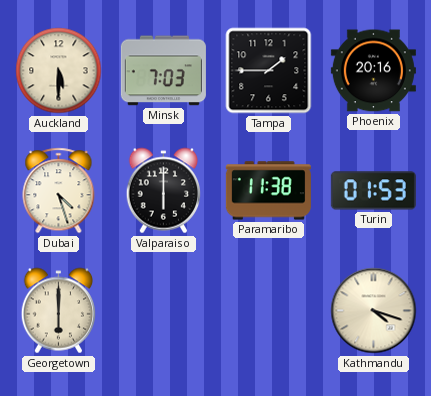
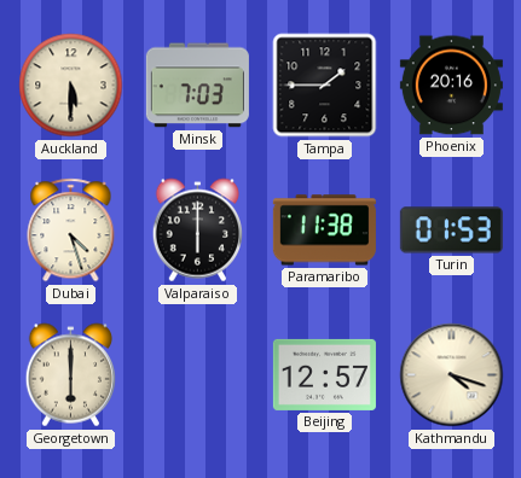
Beijing: none -> 12:57
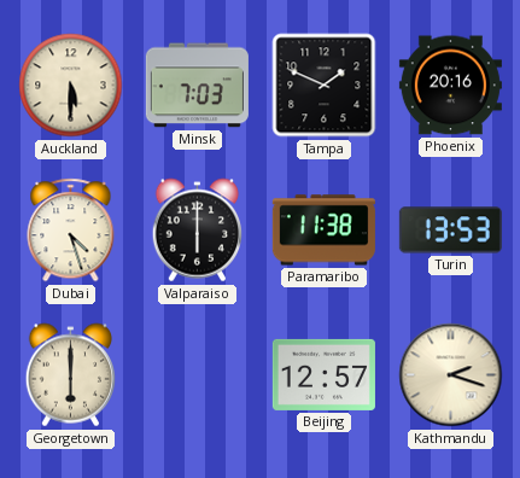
Tampa: 1:45 -> 1:49
Turin: 01:53 -> 13:53
Kathmandu: 4:18 -> 2:18
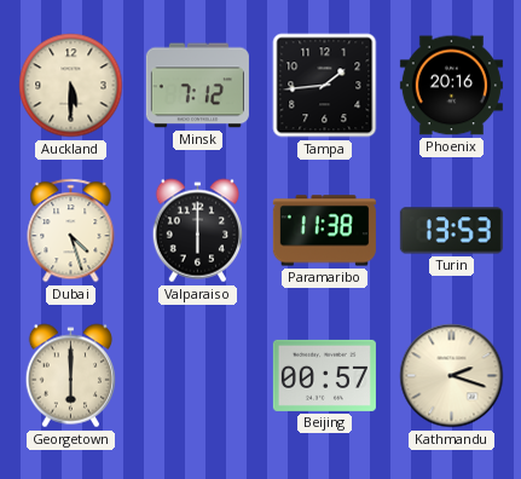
Minsk: 7:03 -> 7:12
Tampa: 1:49 -> 1:44
Beijing: 12:57 -> 00:57
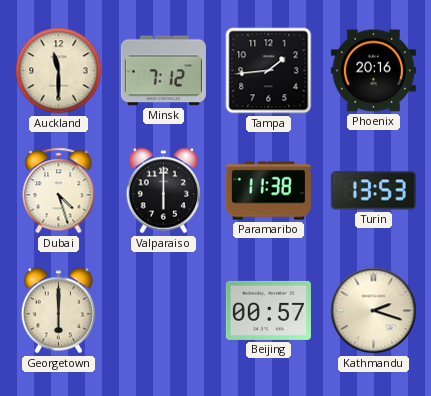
Auckland: 5:30 -> 11:30
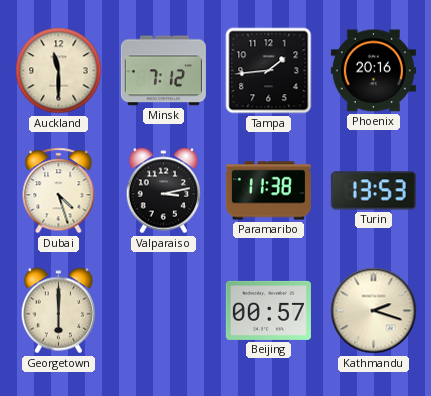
Valparaiso: 6:00 -> 3:13
